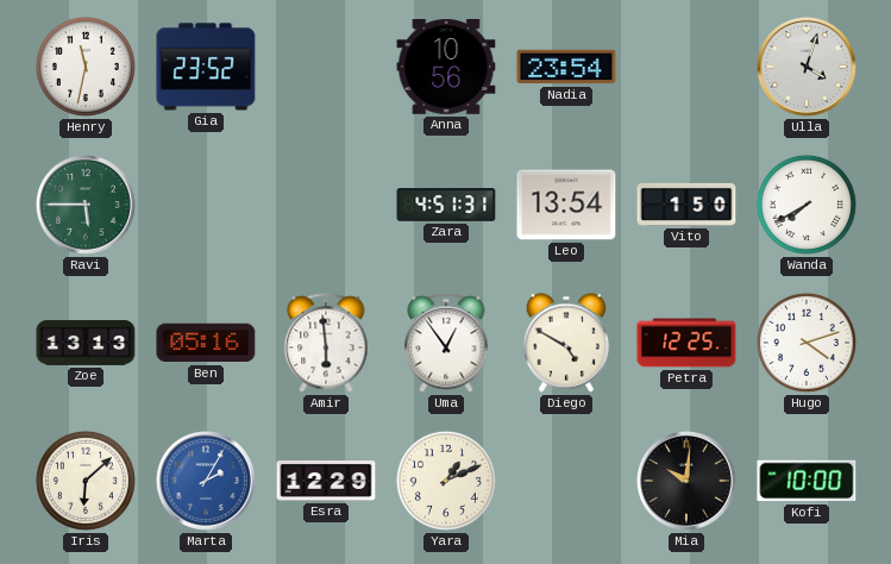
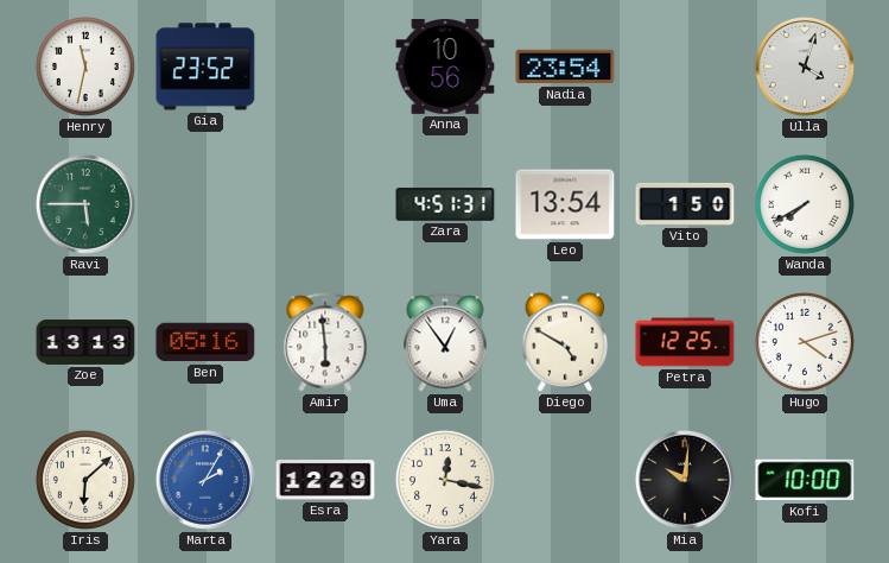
Yara: 1:11 -> 12:17
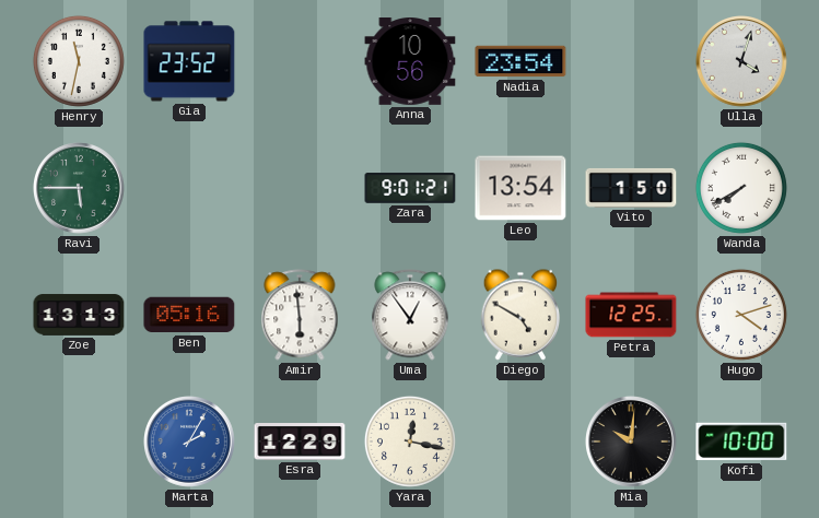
Zara: 4:51 -> 9:01
Iris: 6:08 -> none
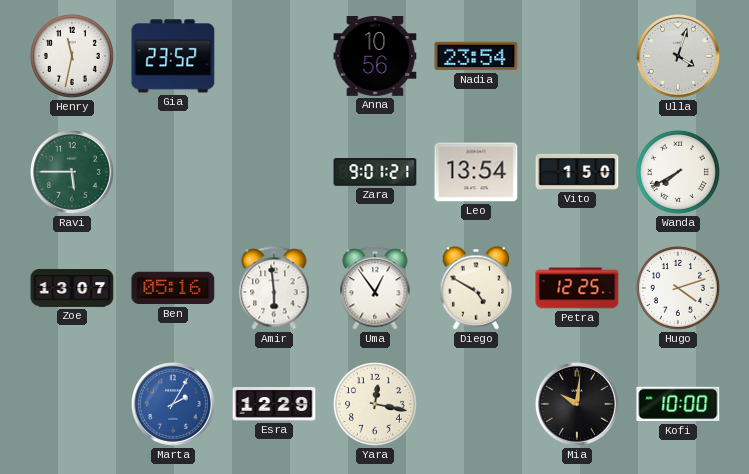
Zoe: 13:13 -> 13:07
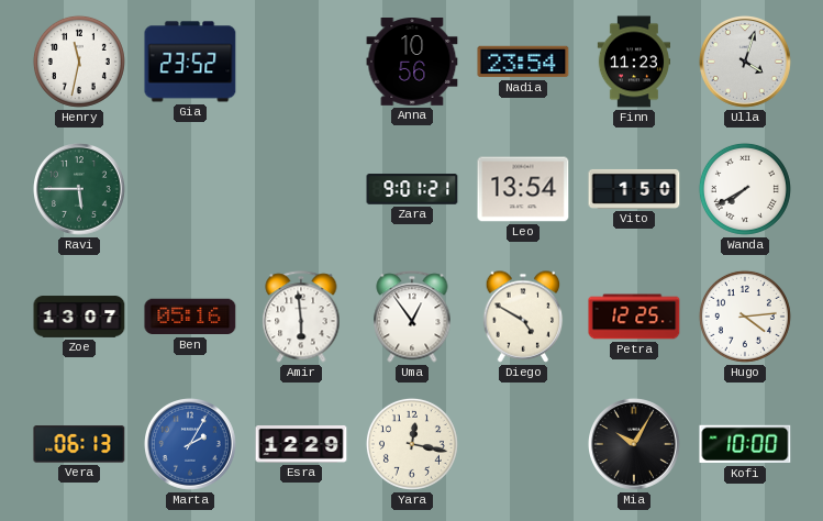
Finn: none -> 11:23
Hugo: 4:12 -> 4:14
Vera: none -> 06:13
Mia: 10:01 -> 10:05
